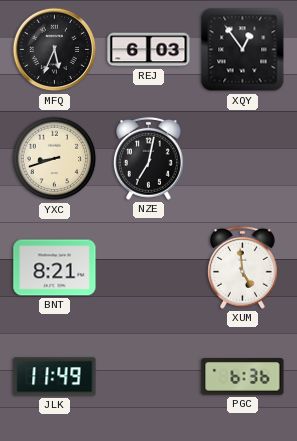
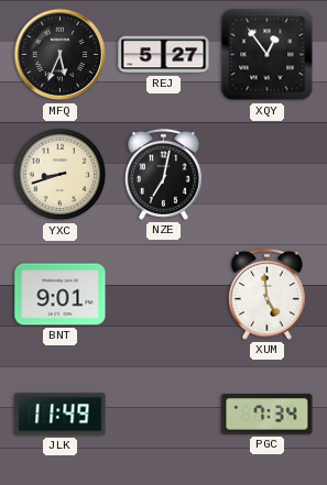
REJ: 6:03 -> 5:27
BNT: 8:21 -> 9:01
PGC: 6:36 -> 7:34
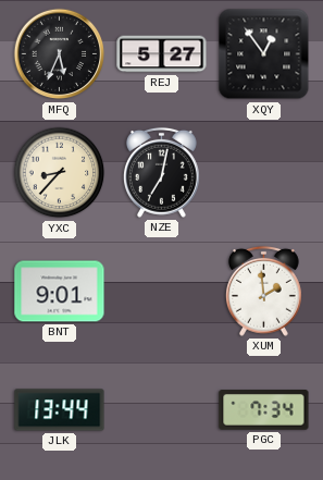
YXC: 8:42 -> 8:37
XUM: 4:59 -> 1:59
JLK: 11:49 -> 13:44
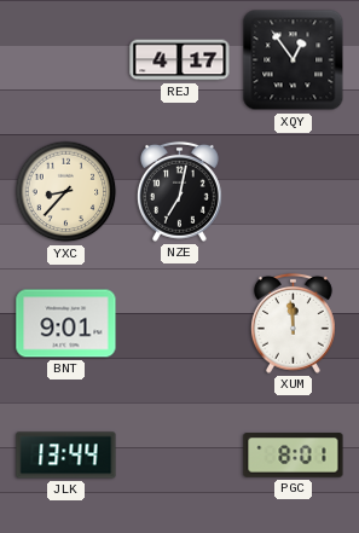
MFQ: 5:34 -> none
REJ: 5:27 -> 4:17
XUM: 1:59 -> 11:59
PGC: 7:34 -> 8:01
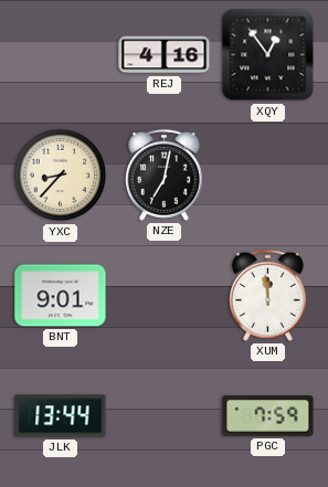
REJ: 4:17 -> 4:16
PGC: 8:01 -> 7:59
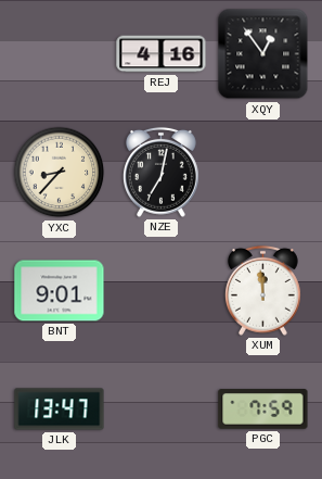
JLK: 13:44 -> 13:47
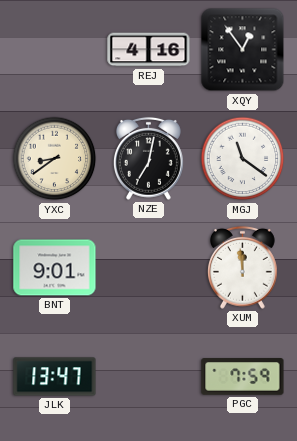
YXC: 8:37 -> 8:39
MGJ: none -> 11:21
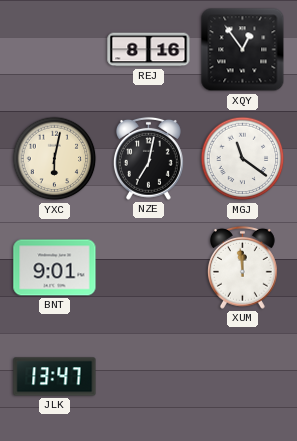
REJ: 4:16 -> 8:16
YXC: 8:39 -> 6:02
PGC: 7:59 -> none
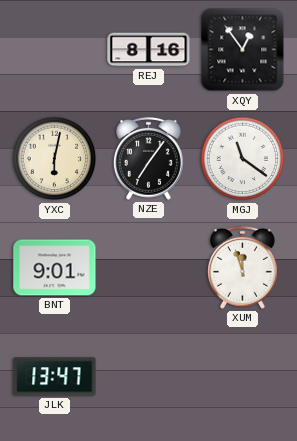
NZE: 7:02 -> 7:06
XUM: 11:59 -> 11:57
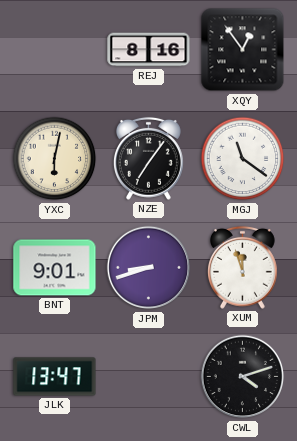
JPM: none -> 8:42
CWL: none -> 4:12
